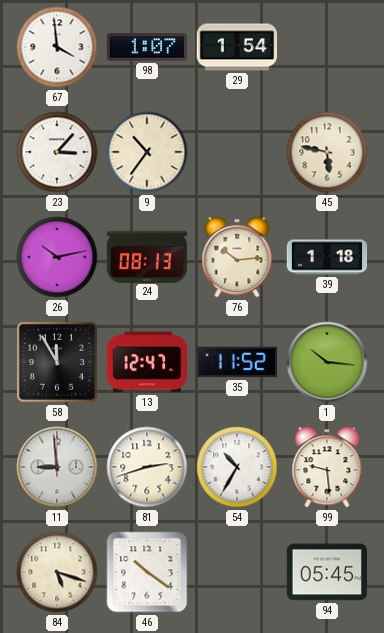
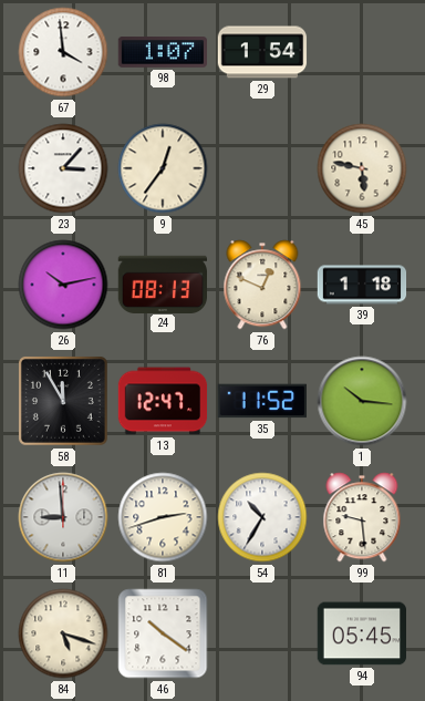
9: 10:36 -> 12:36
76: 10:14 -> 12:49
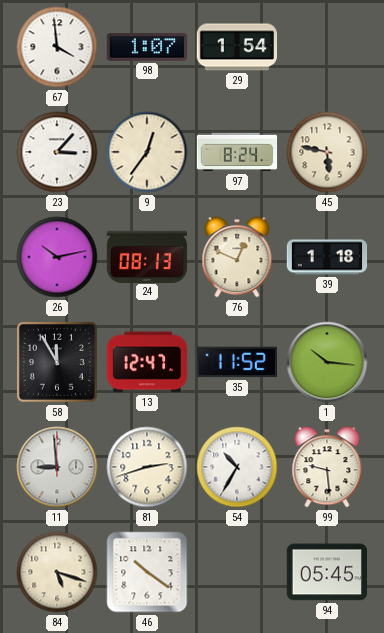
97: none -> 8:24
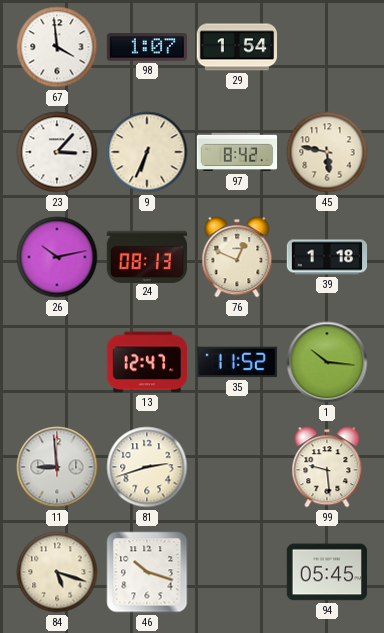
9: 12:36 -> 6:34
97: 8:24 -> 8:42
58: 11:55 -> none
54: 10:35 -> none
46: 10:21 -> 10:18
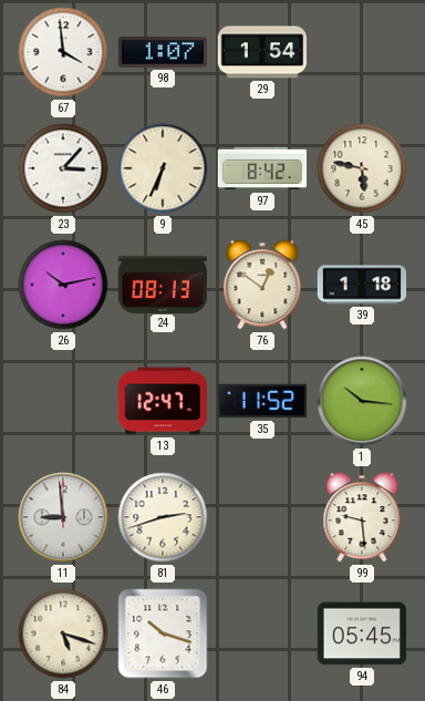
76: 12:49 -> 12:51
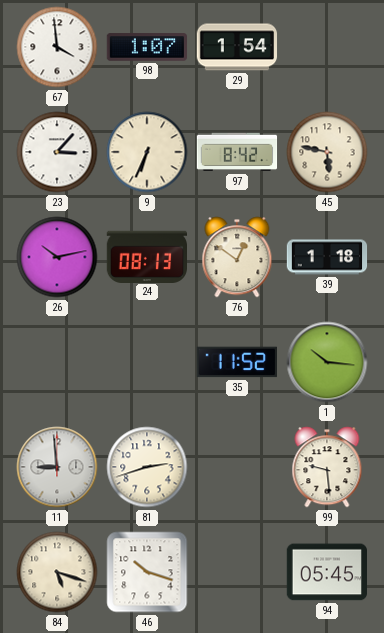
13: 12:47 -> none
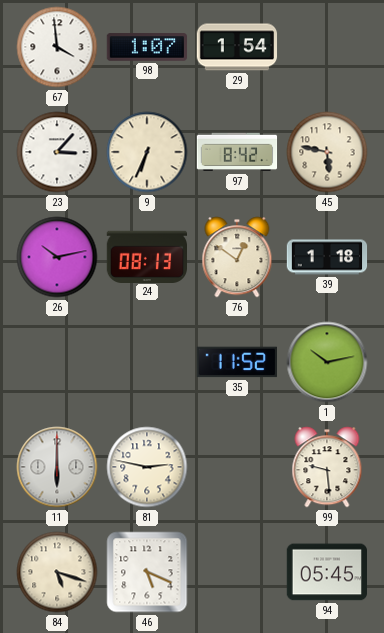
1: 10:16 -> 10:13
11: 8:59 -> 6:00
81: 2:42 -> 2:47
46: 10:18 -> 5:19
